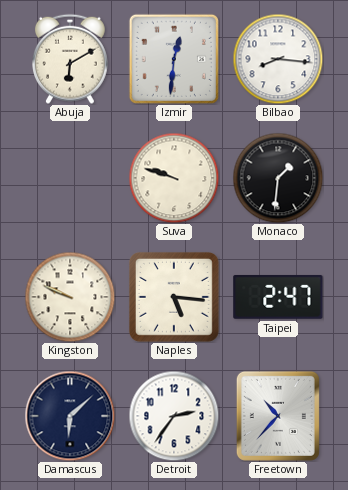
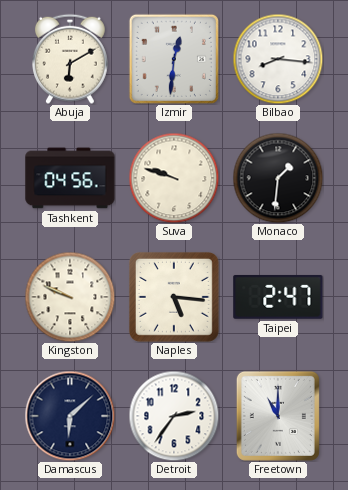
Tashkent: none -> 04:56
Freetown: 10:37 -> 11:00
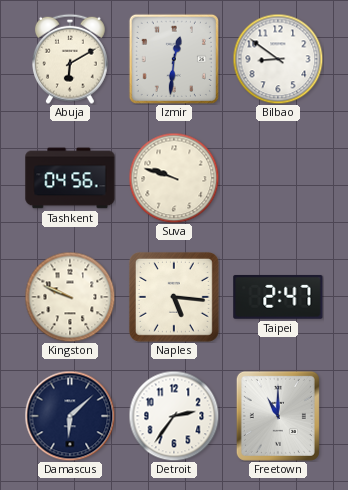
Bilbao: 8:16 -> 8:51
Monaco: 1:31 -> none
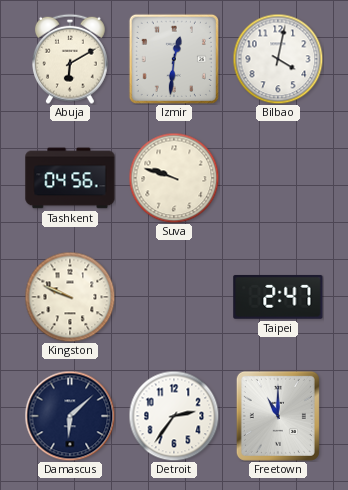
Bilbao: 8:51 -> 4:02
Naples: 5:16 -> none
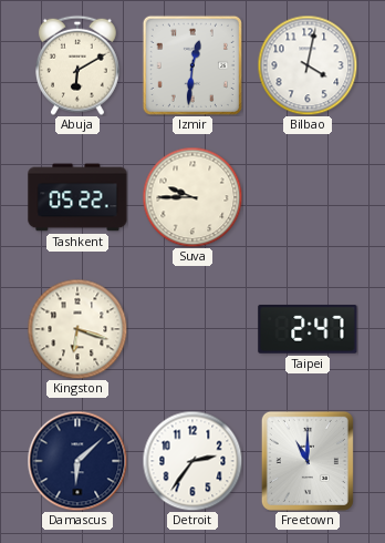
Tashkent: 04:56 -> 05:22
Suva: 9:48 -> 9:45
Kingston: 9:49 -> 6:18
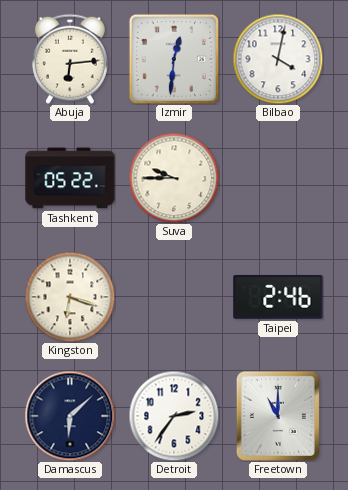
Abuja: 6:10 -> 6:14
Taipei: 2:47 -> 2:46
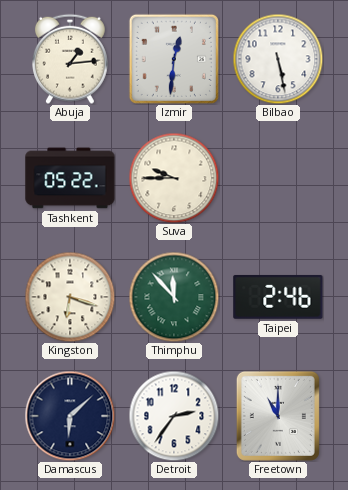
Abuja: 6:14 -> 1:14
Bilbao: 4:02 -> 5:28
Thimphu: none -> 11:53
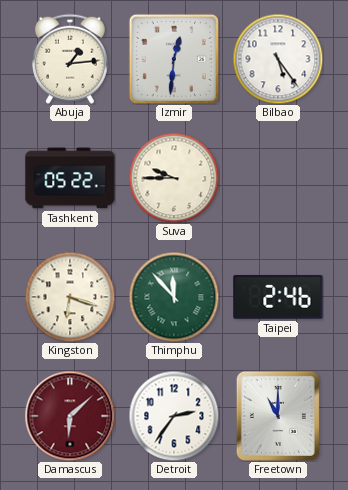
Bilbao: 5:28 -> 5:24
Damascus dial: navy -> burgundy
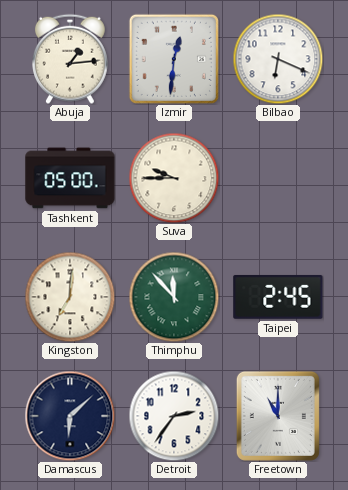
Bilbao: 5:24 -> 6:19
Tashkent: 05:22 -> 05:00
Kingston: 6:18 -> 7:01
Taipei: 2:46 -> 2:45
Damascus dial: burgundy -> navy
